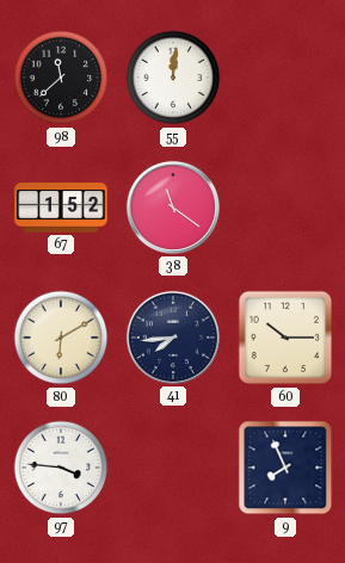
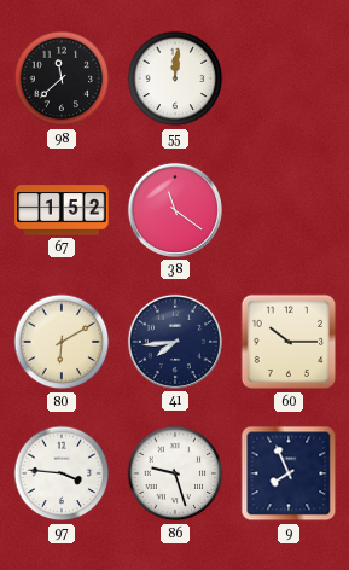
86: none -> 9:27
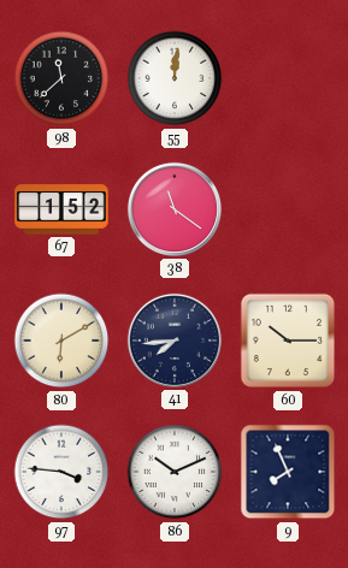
86: 9:27 -> 10:11
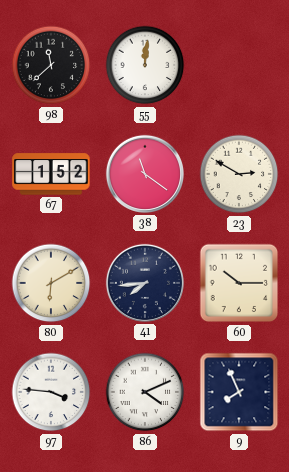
23: none -> 2:50
86: 10:11 -> 4:11
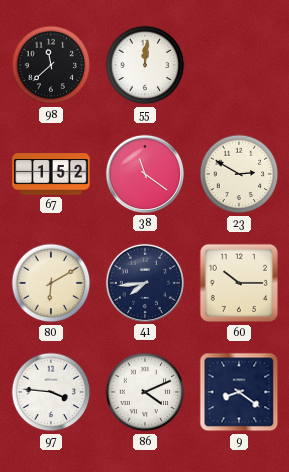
9: 7:56 -> 8:21
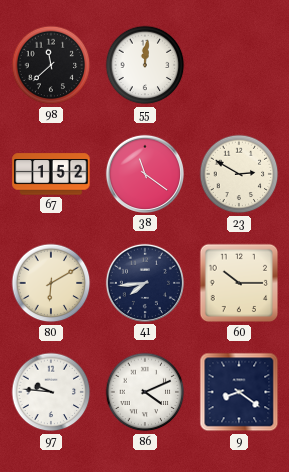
97: 3:46 -> 9:46
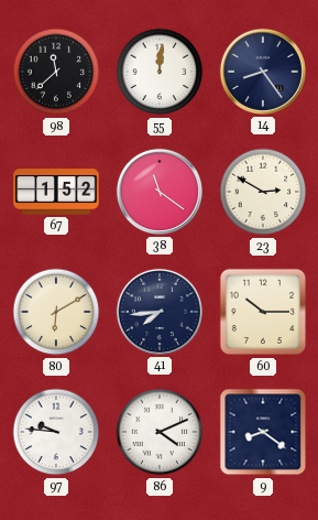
14: none -> 8:24
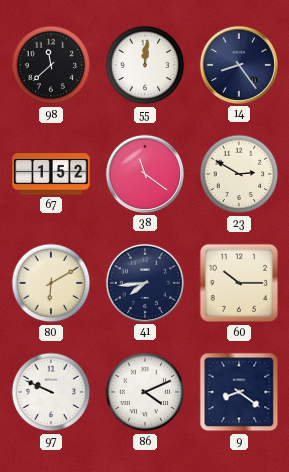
97: 9:46 -> 9:49
